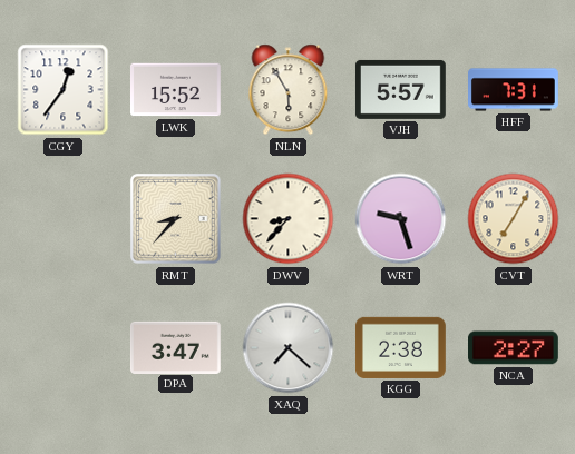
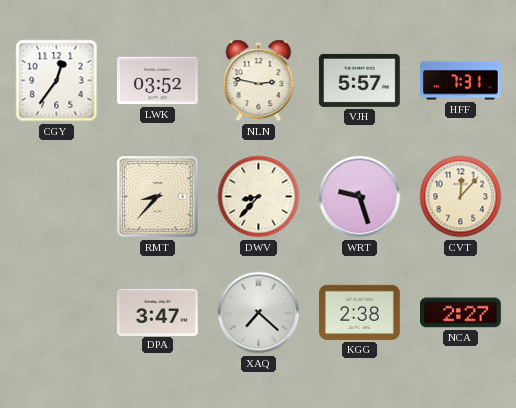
LWK: 15:52 -> 03:52
NLN: 5:55 -> 2:47
CVT: 7:05 -> 12:07
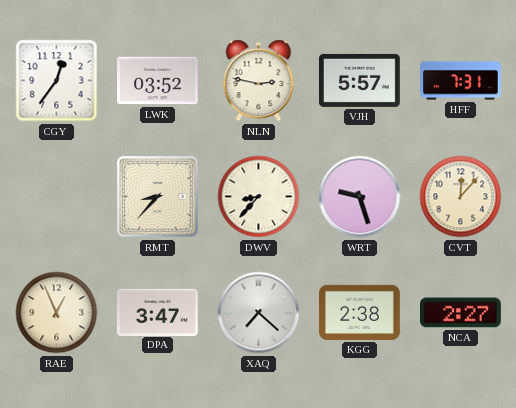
RAE: none -> 12:56
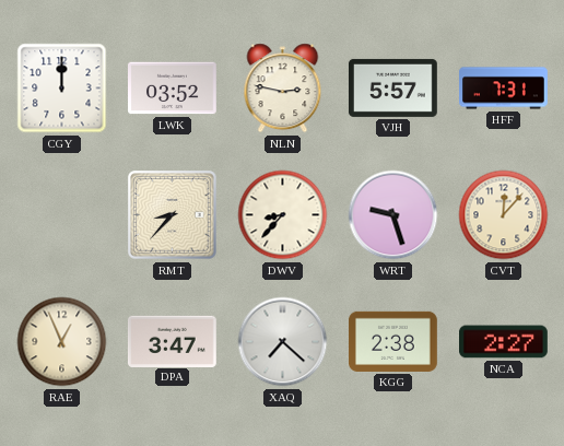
CGY: 12:36 -> 12:00
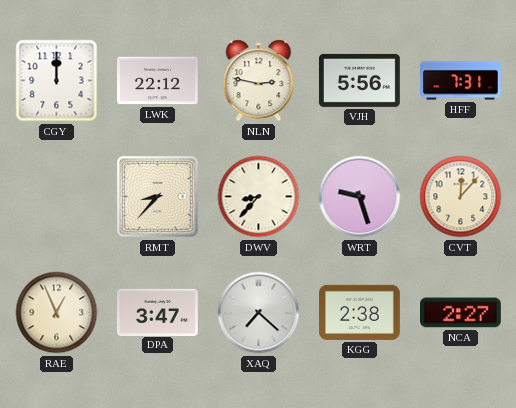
LWK: 03:52 -> 22:12
VJH: 5:57 -> 5:56
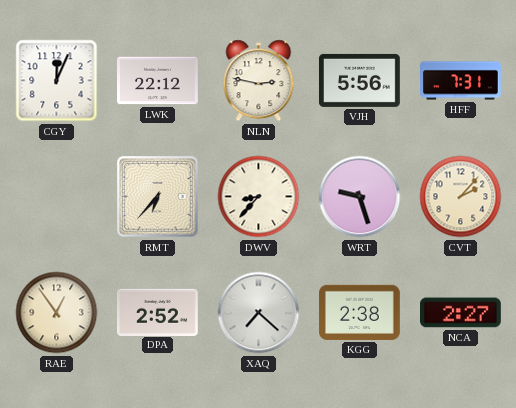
CGY: 12:00 -> 12:04
RMT: 8:37 -> 6:37
CVT: 12:07 -> 2:07
RAE: 12:56 -> 12:54
DPA: 3:47 -> 2:52
